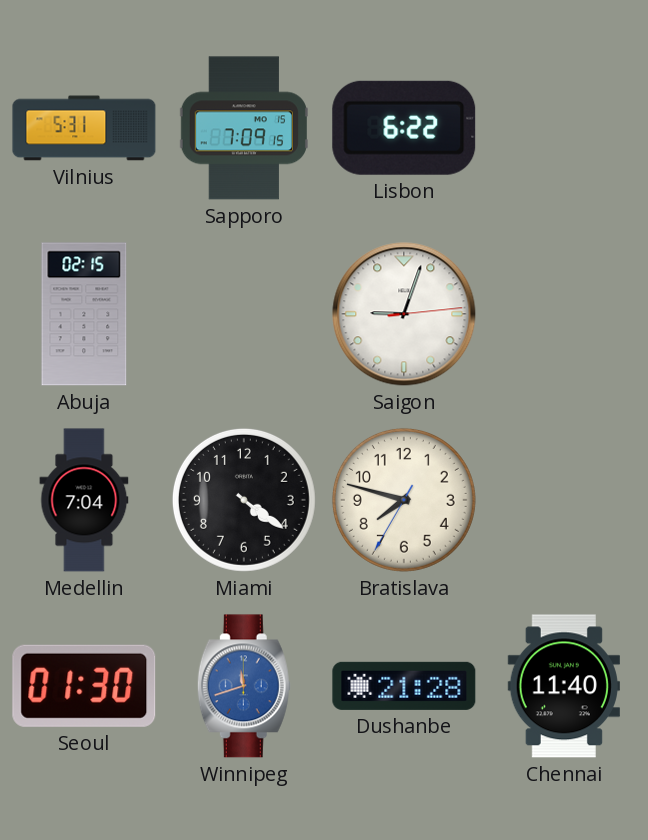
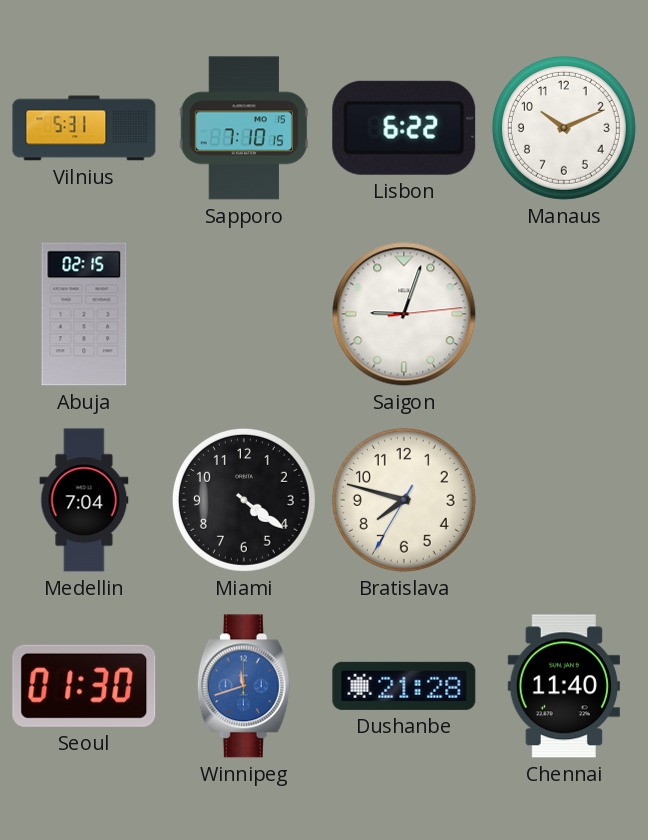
Sapporo: 7:09 -> 7:10
Manaus: none -> 10:11
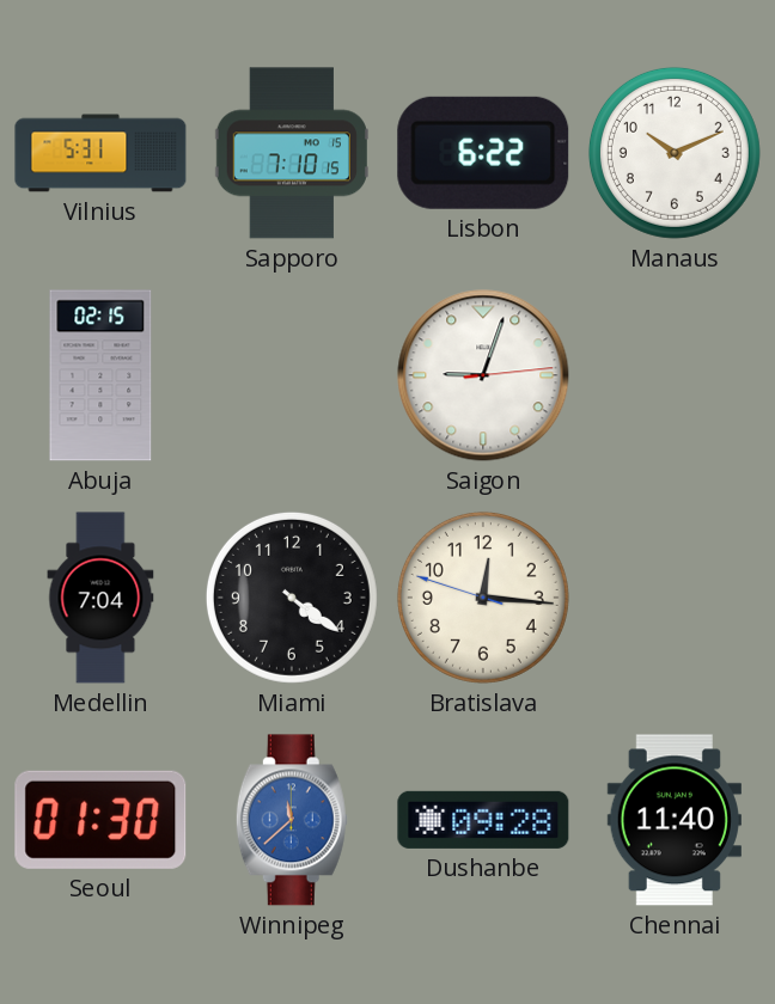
Bratislava: 7:47 -> 12:15
Winnipeg: 11:42 -> 11:38
Dushanbe: 21:28 -> 09:28
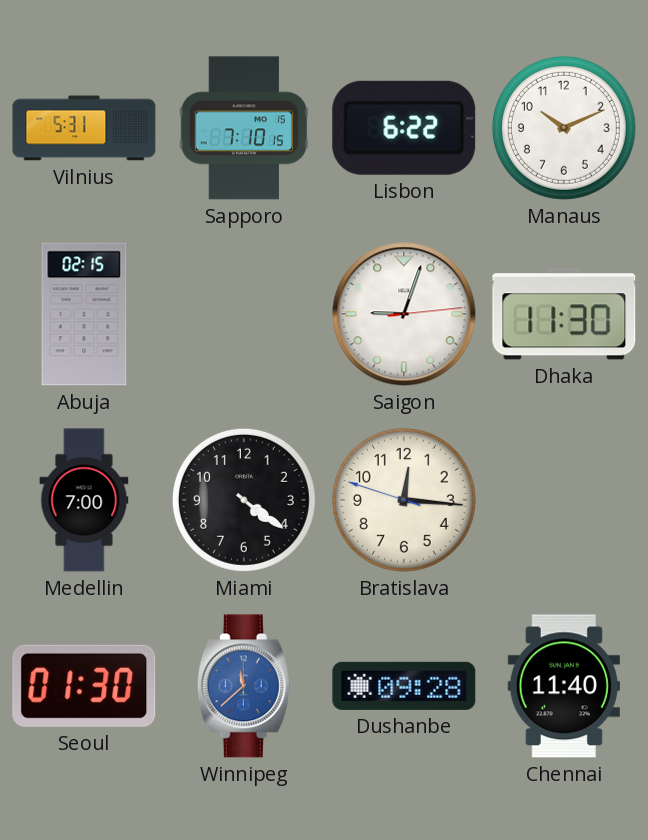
Dhaka: none -> 11:30
Medellin: 7:04 -> 7:00
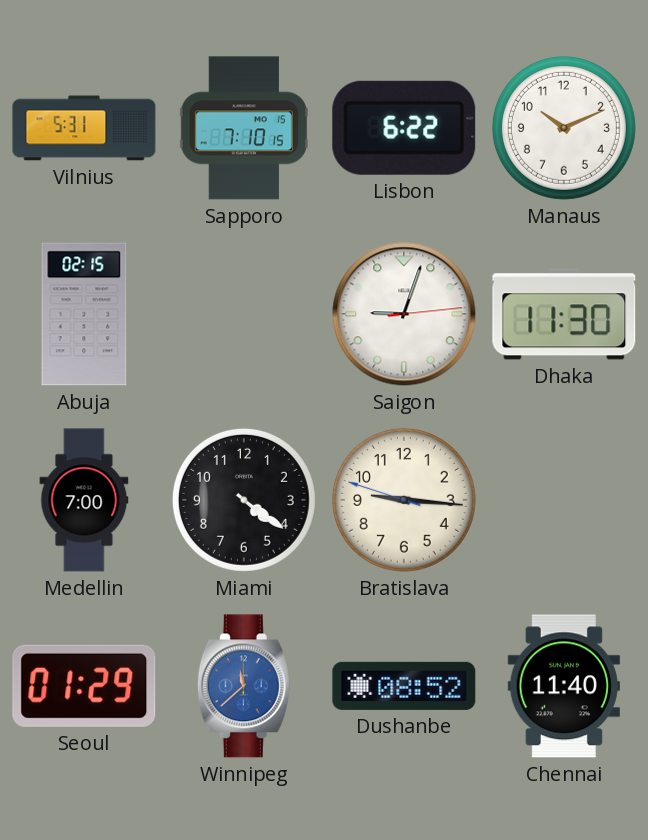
Bratislava: 12:15 -> 9:15
Seoul: 01:30 -> 01:29
Dushanbe: 09:28 -> 08:52
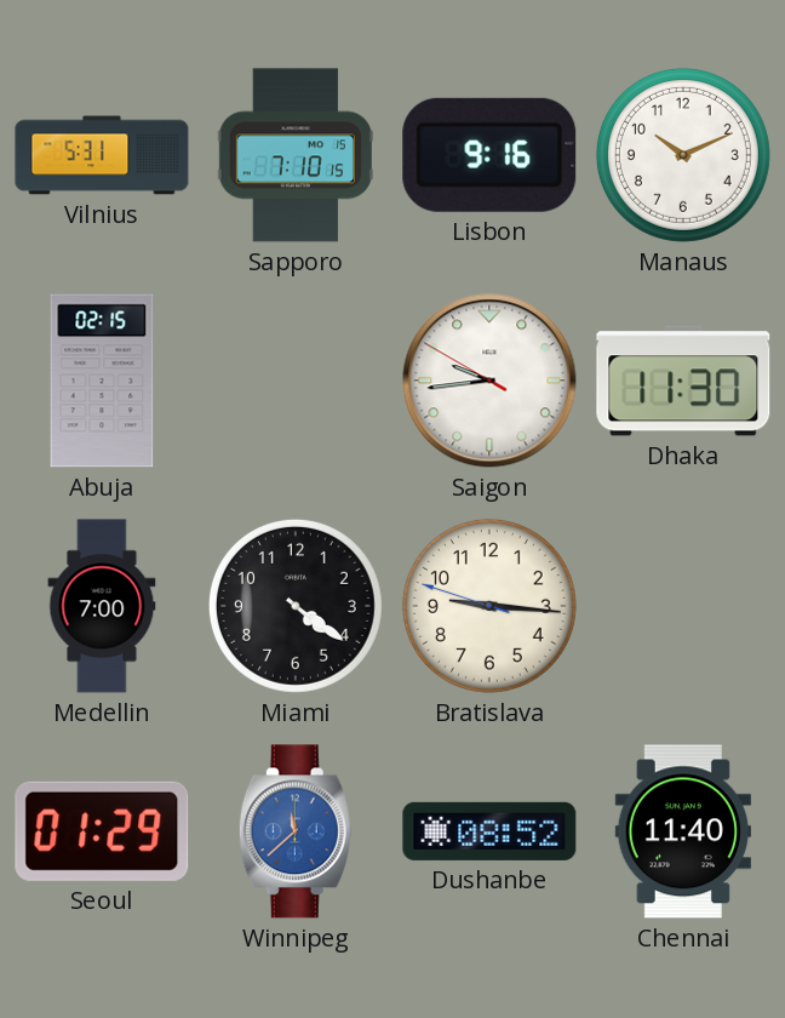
Lisbon: 6:22 -> 9:16
Saigon: 9:03 -> 9:43
